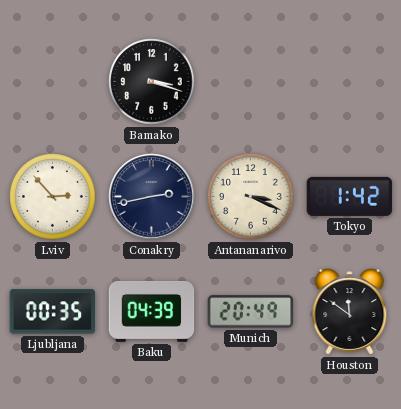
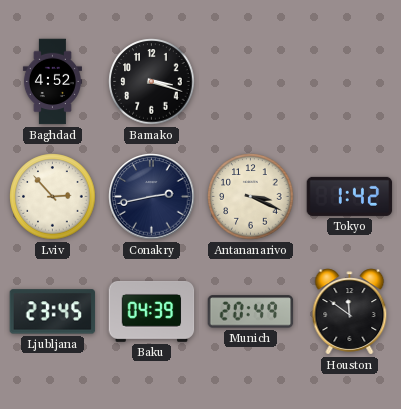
Baghdad: none -> 4:52
Ljubljana: 00:35 -> 23:45
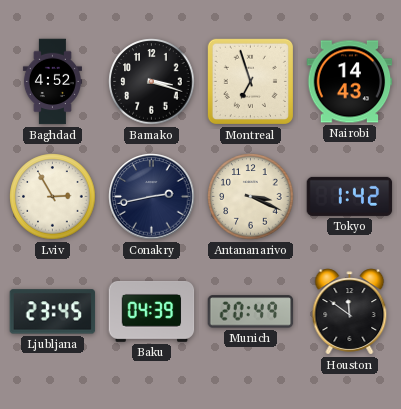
Montreal: none -> 6:57
Nairobi: none -> 14:43
Lviv: 2:53 -> 2:55
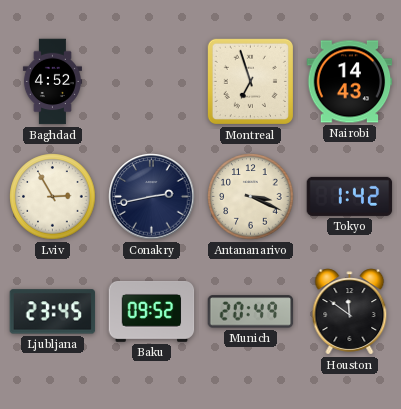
Bamako: 3:18 -> none
Baku: 04:39 -> 09:52
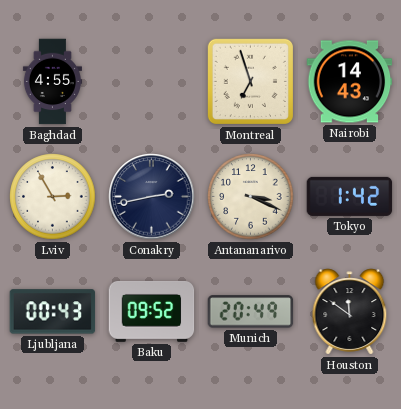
Baghdad: 4:52 -> 4:55
Ljubljana: 23:45 -> 00:43
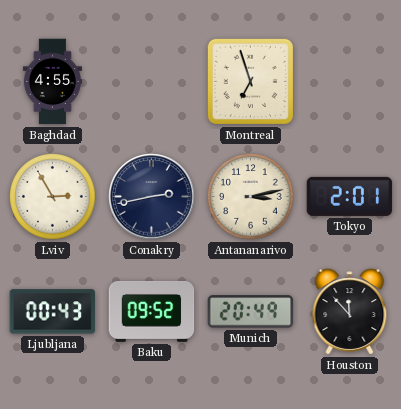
Nairobi: 14:43 -> none
Antananarivo: 3:19 -> 3:13
Tokyo: 1:42 -> 2:01
Houston: 11:51 -> 11:53
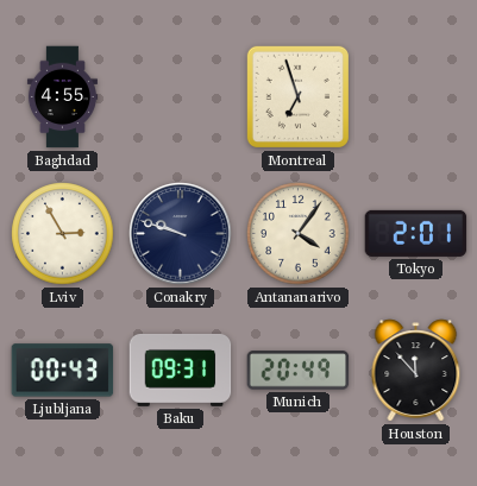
Conakry: 2:43 -> 9:48
Antananarivo: 3:13 -> 4:06
Baku: 09:52 -> 09:31
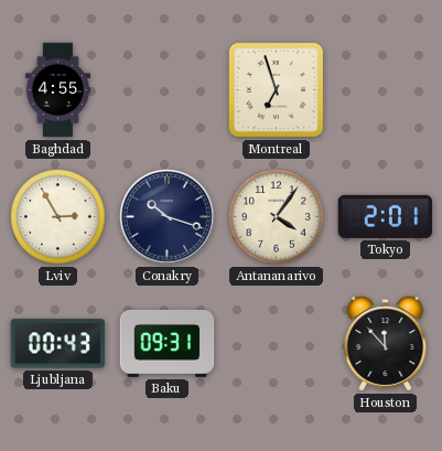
Conakry: 9:48 -> 10:18
Munich: 20:49 -> none
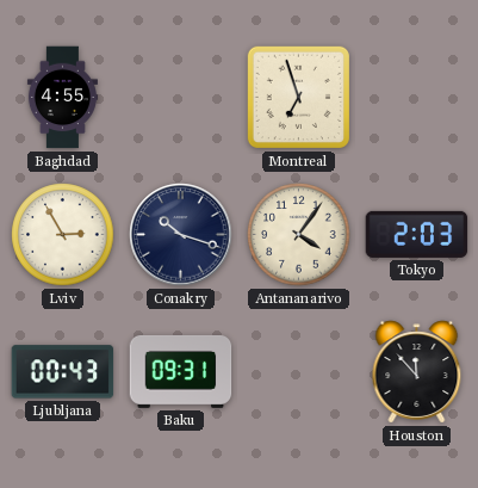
Tokyo: 2:01 -> 2:03
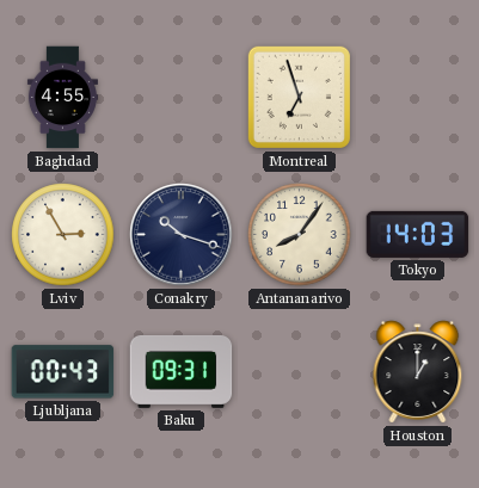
Antananarivo: 4:06 -> 8:06
Tokyo: 2:03 -> 14:03
Houston: 11:53 -> 1:00
